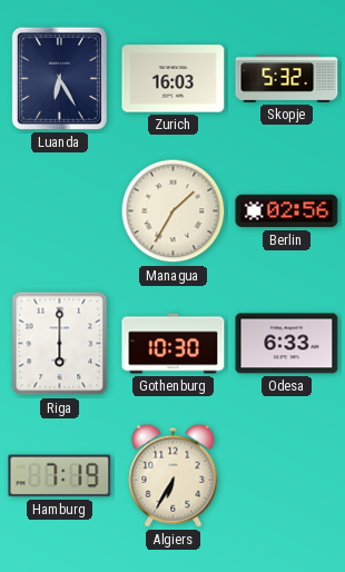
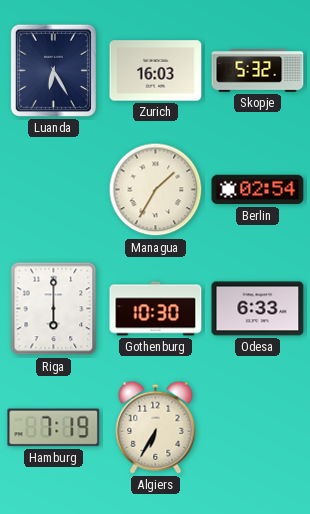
Berlin: 02:56 -> 02:54
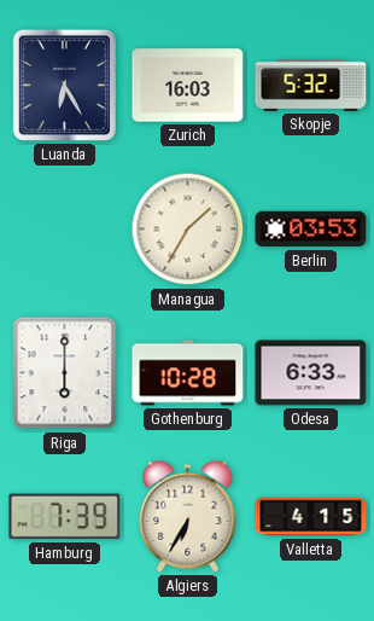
Berlin: 02:54 -> 03:53
Gothenburg: 10:30 -> 10:28
Hamburg: 7:19 -> 7:39
Valletta: none -> 4:15
